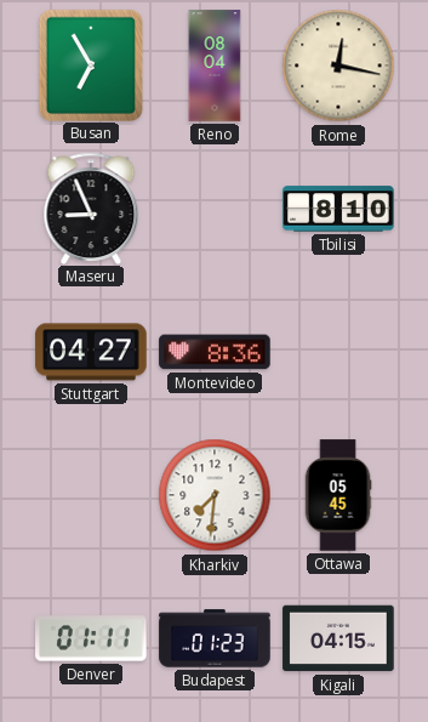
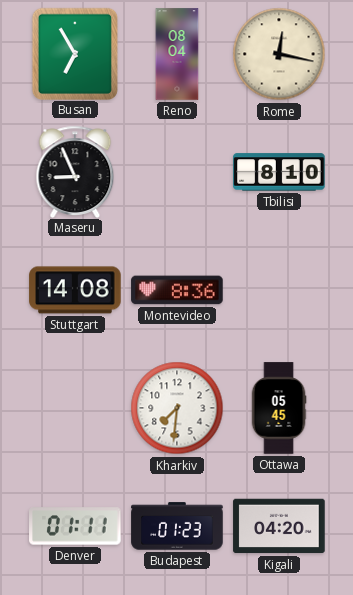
Stuttgart: 04:27 -> 14:08
Kigali: 04:15 -> 04:20
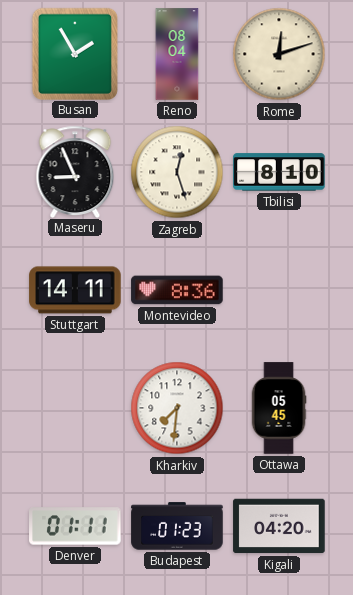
Busan: 6:55 -> 1:55
Rome: 12:17 -> 12:12
Zagreb: none -> 12:27
Stuttgart: 14:08 -> 14:11
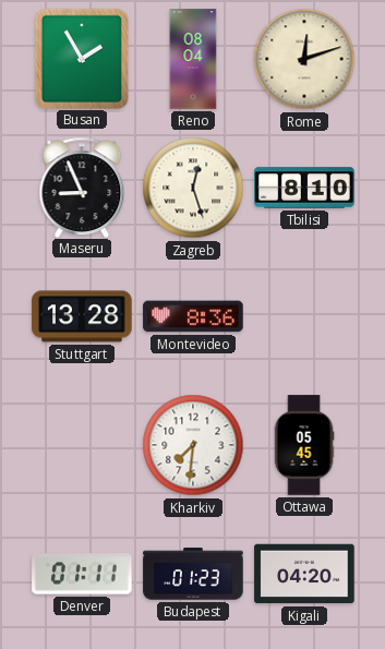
Stuttgart: 14:11 -> 13:28
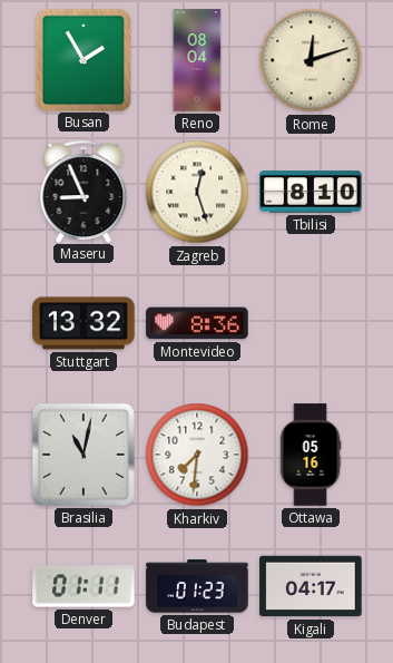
Stuttgart: 13:28 -> 13:32
Brasilia: none -> 11:02
Ottawa: 05:45 -> 05:16
Kigali: 04:20 -> 04:17
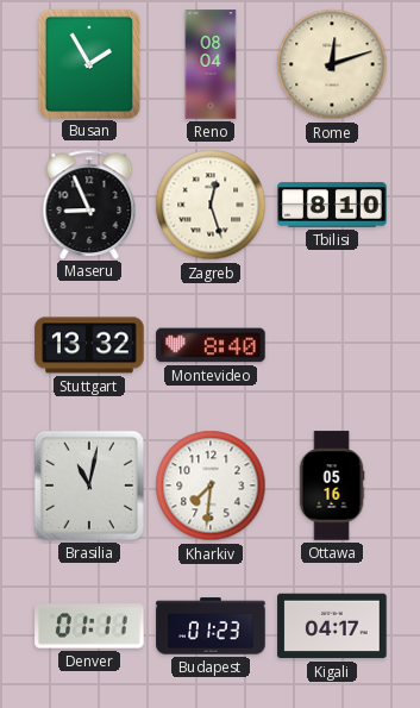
Montevideo: 8:36 -> 8:40
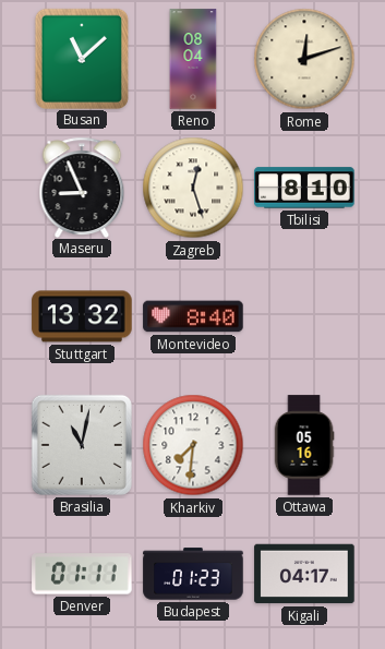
Busan: 1:55 -> 11:08
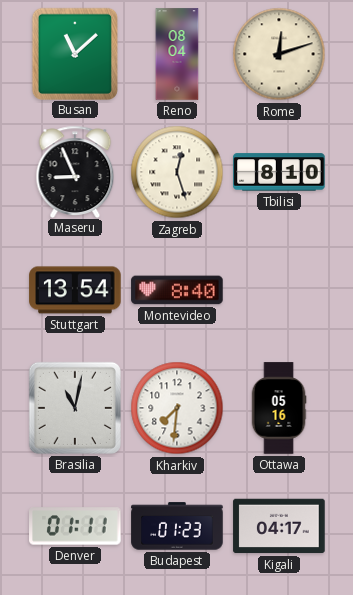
Stuttgart: 13:32 -> 13:54
